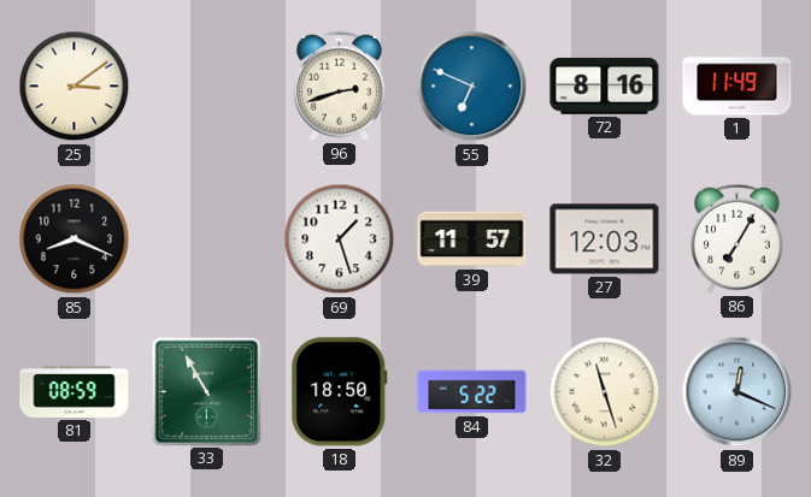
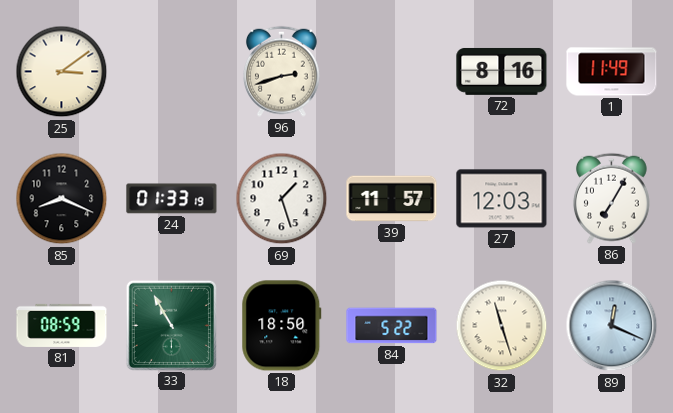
55: 6:49 -> none
24: none -> 01:33
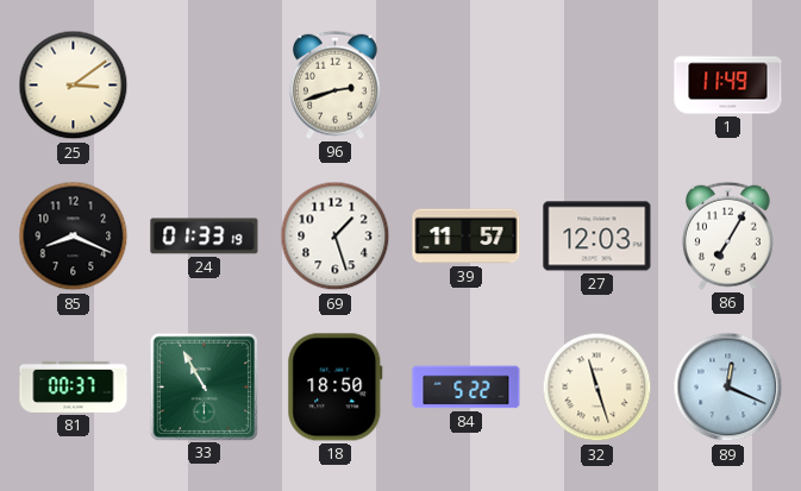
72: 8:16 -> none
81: 08:59 -> 00:37
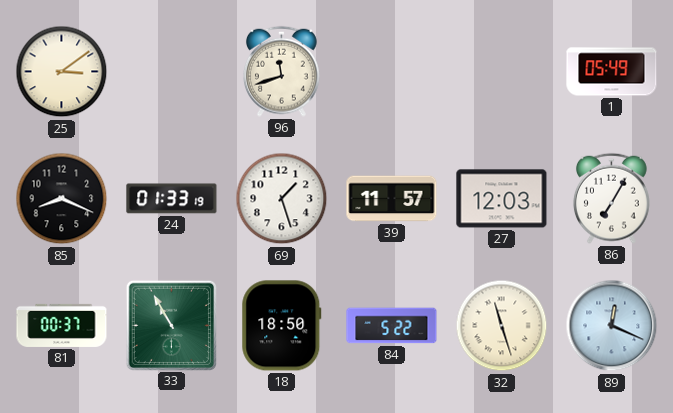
96: 2:42 -> 11:42
1: 11:49 -> 05:49
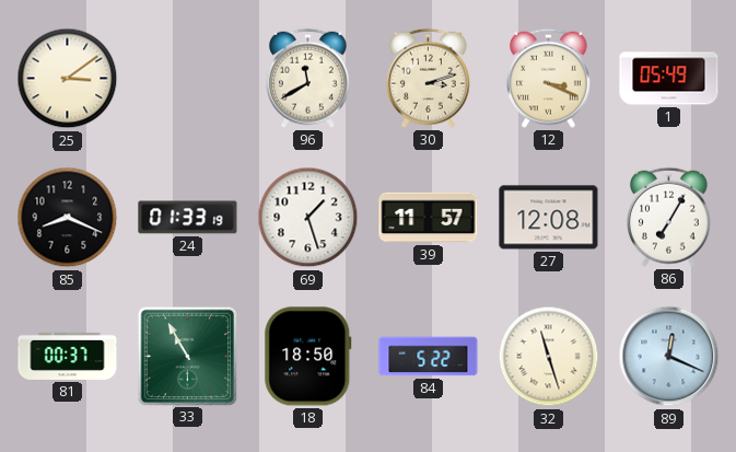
96: 11:42 -> 11:40
30: none -> 3:12
12: none -> 3:19
27: 12:03 -> 12:08
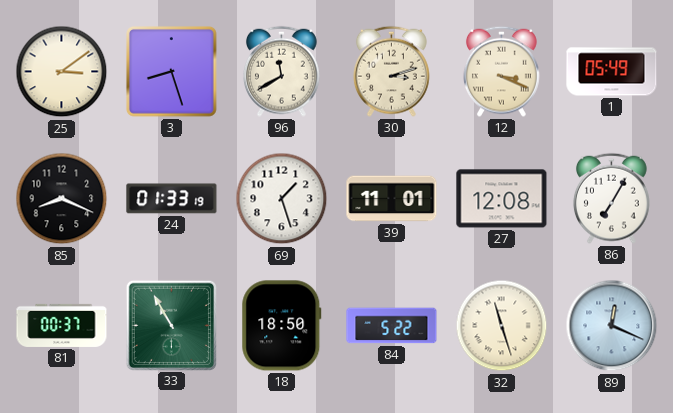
3: none -> 8:27
39: 11:57 -> 11:01
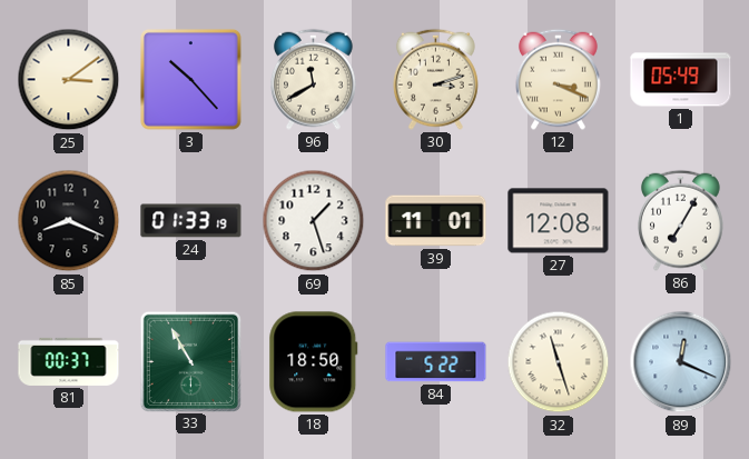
3: 8:27 -> 10:23
